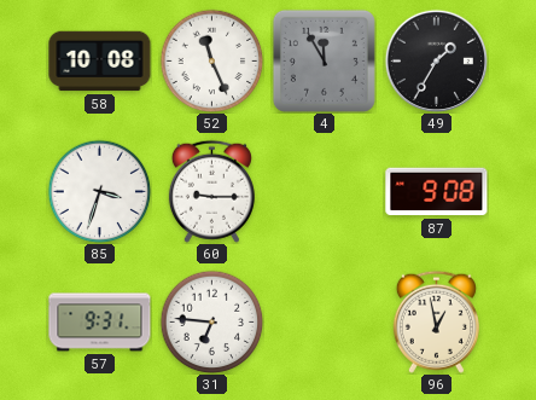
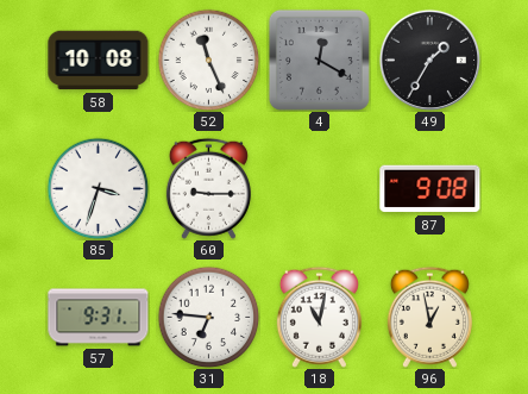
4: 11:55 -> 12:20
18: none -> 11:02
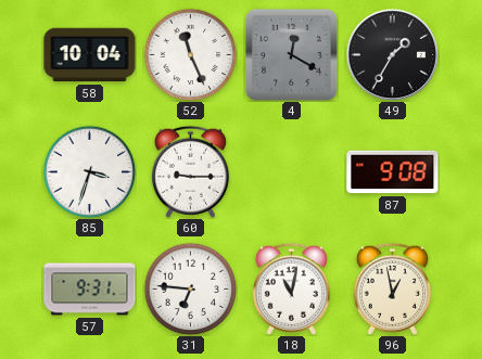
58: 10:08 -> 10:04
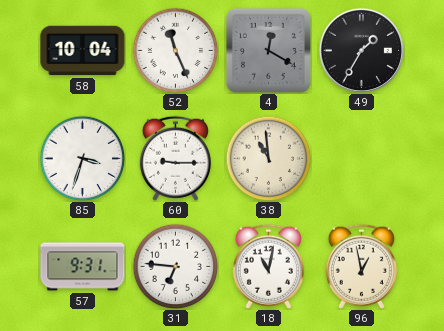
38: none -> 10:59
87: 9:08 -> none
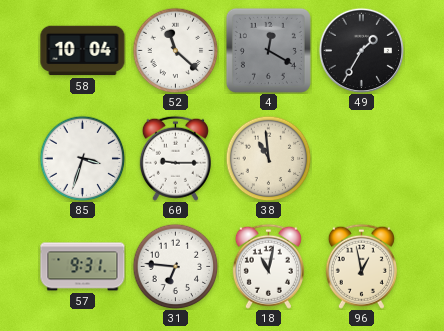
52: 11:26 -> 11:22
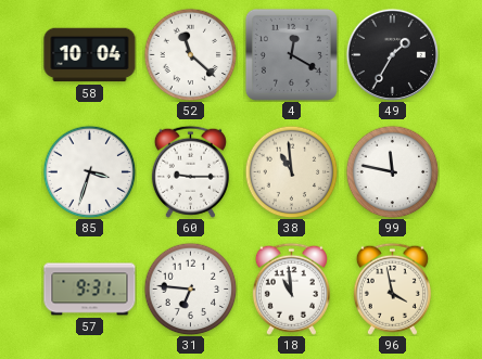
99: none -> 11:47
18: 11:02 -> 10:59
96: 12:58 -> 3:58
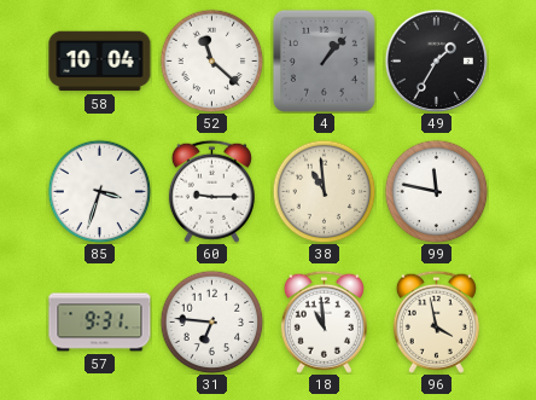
4: 12:20 -> 1:07
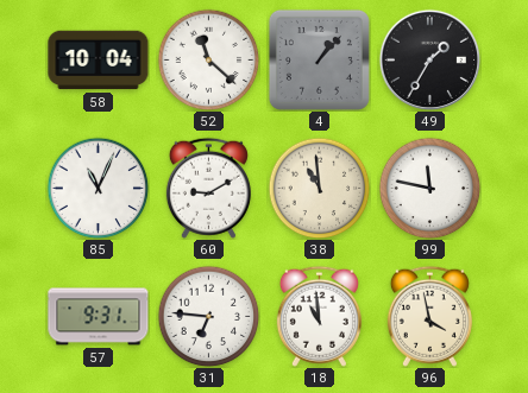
85: 3:33 -> 11:04
60: 9:15 -> 9:10
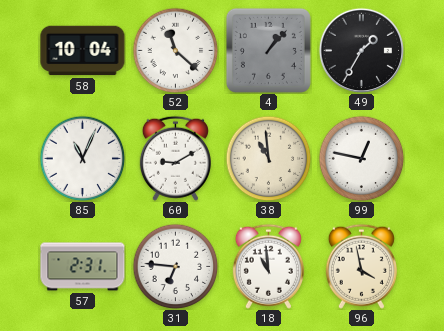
99: 11:47 -> 12:47
57: 9:31 -> 2:31
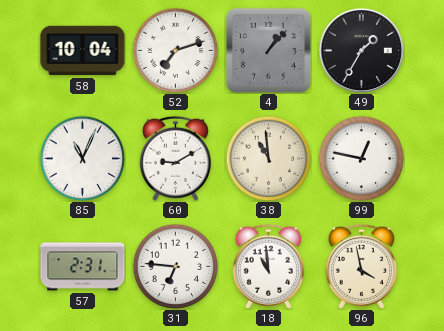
52: 11:22 -> 7:12
